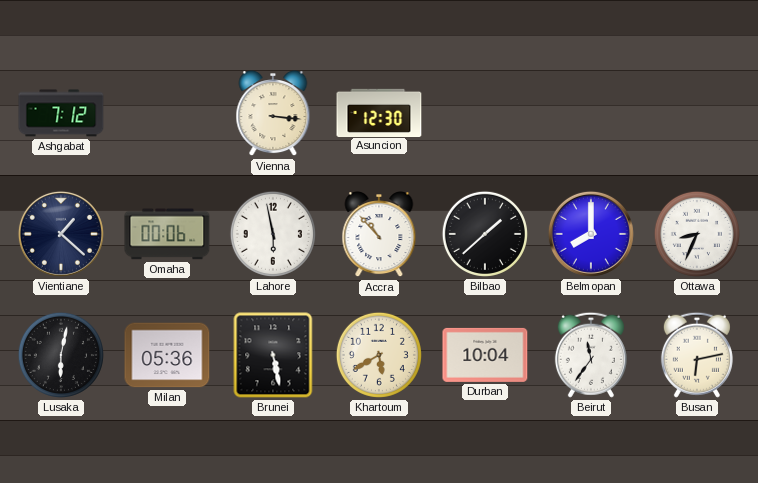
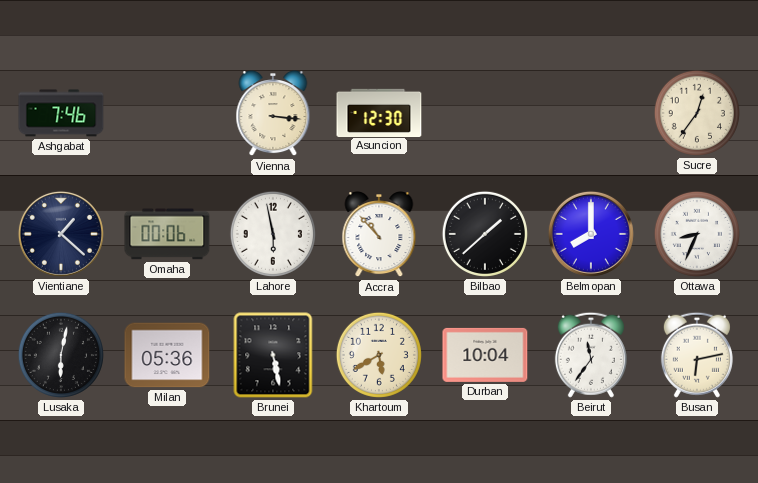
Ashgabat: 7:12 -> 7:46
Sucre: none -> 12:36
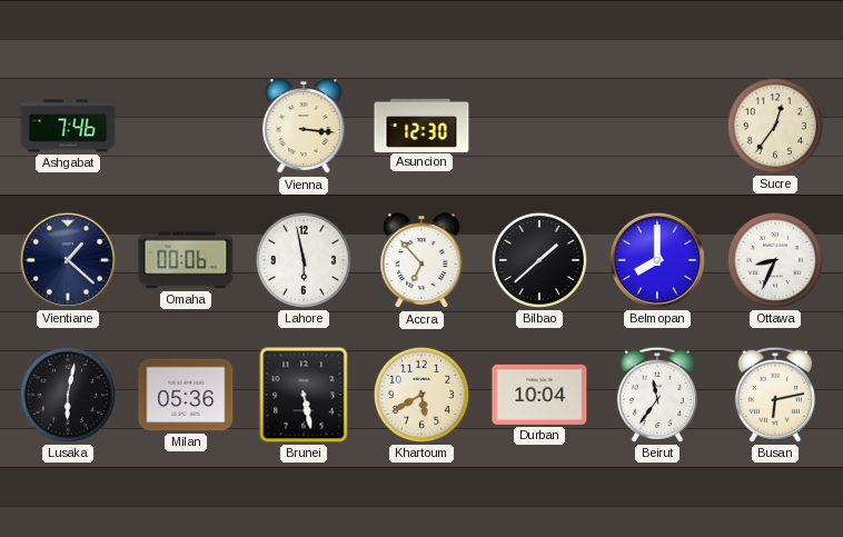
Accra: 10:53 -> 6:53
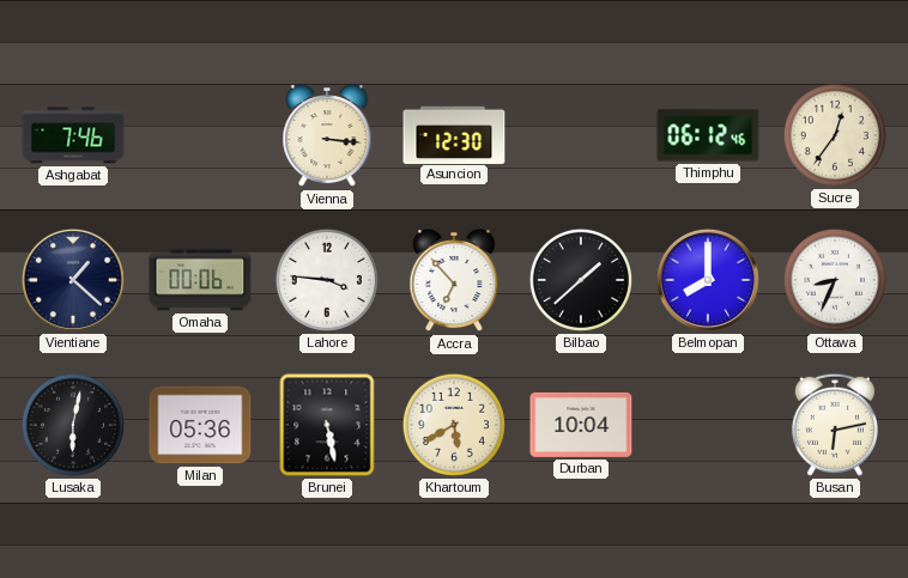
Thimphu: none -> 06:12
Lahore: 5:58 -> 3:46
Beirut: 11:36 -> none
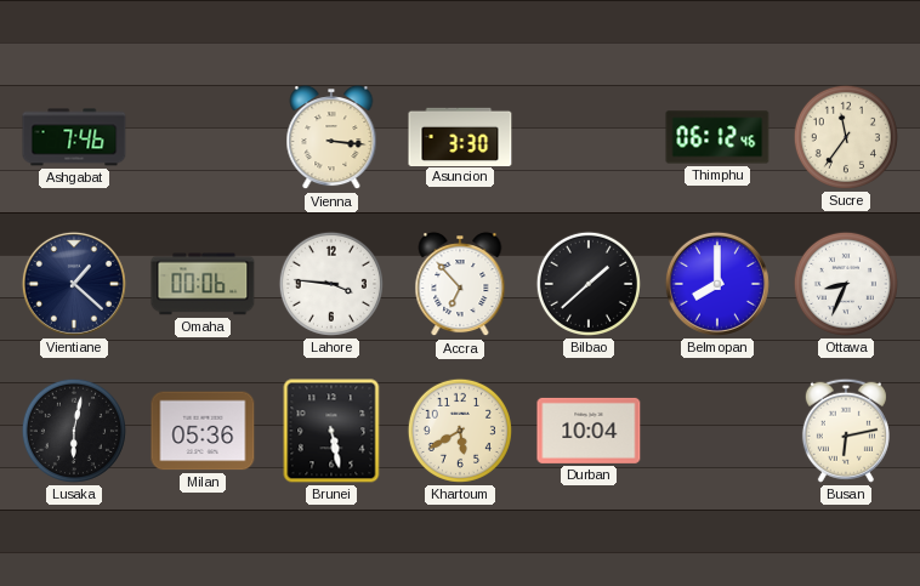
Asuncion: 12:30 -> 3:30
Sucre: 12:36 -> 11:36
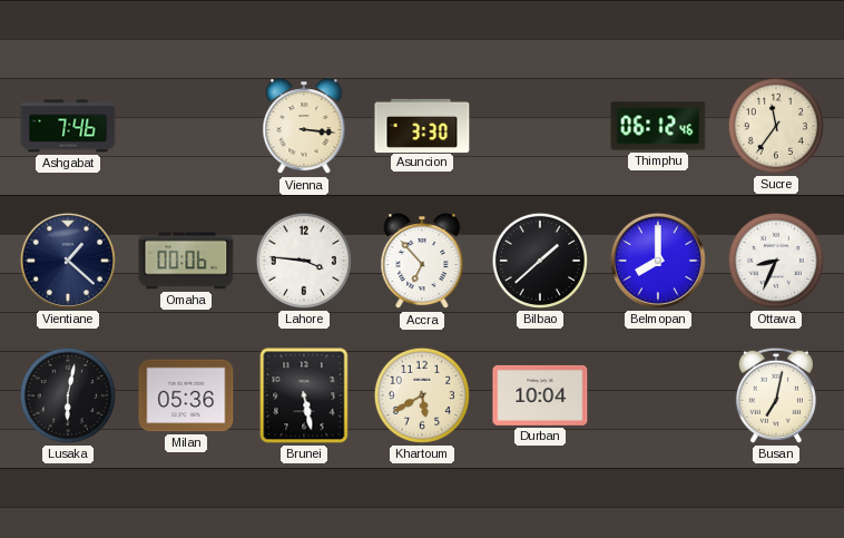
Busan: 6:13 -> 7:02
